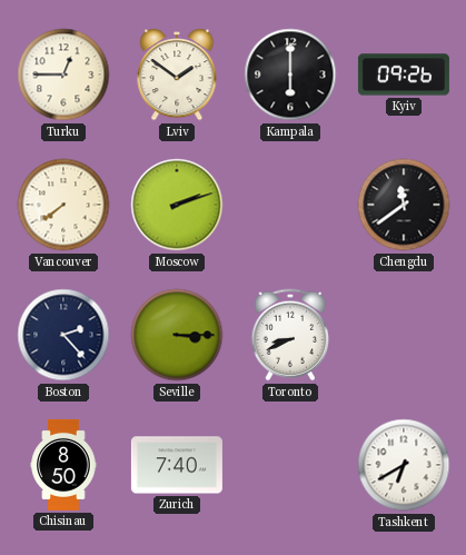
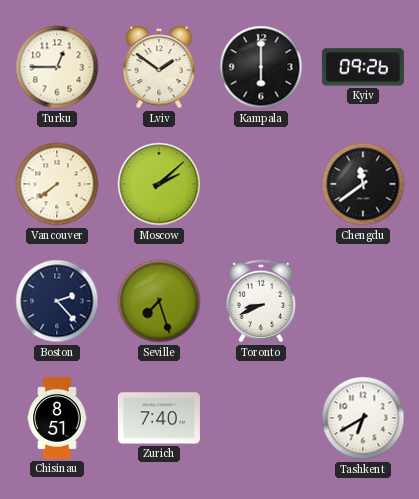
Moscow: 2:12 -> 2:08
Seville: 3:15 -> 7:27
Chisinau: 8:50 -> 8:51
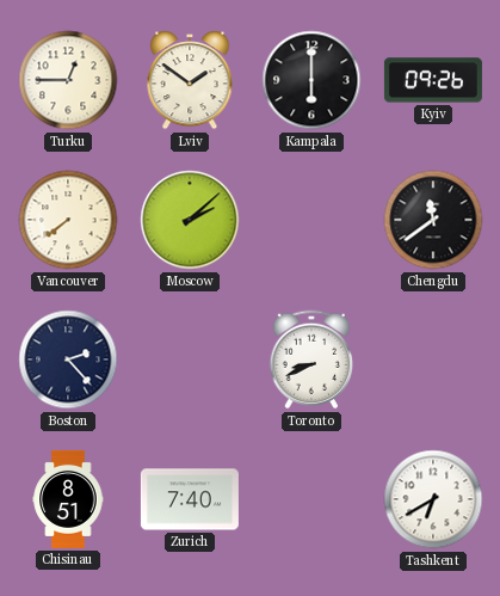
Seville: 7:27 -> none
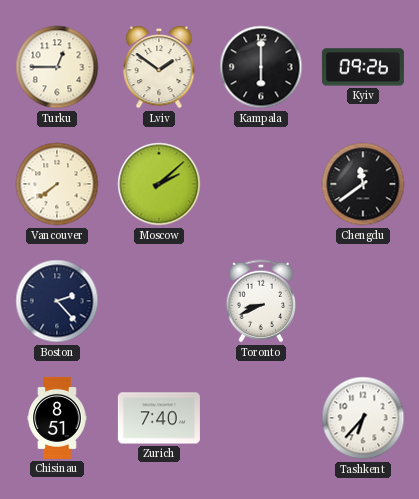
Tashkent: 6:40 -> 6:37
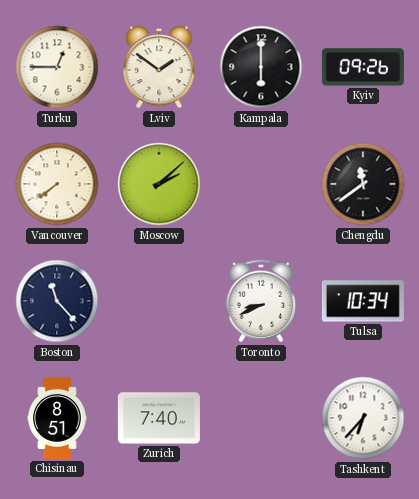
Boston: 2:23 -> 11:23
Tulsa: none -> 10:34
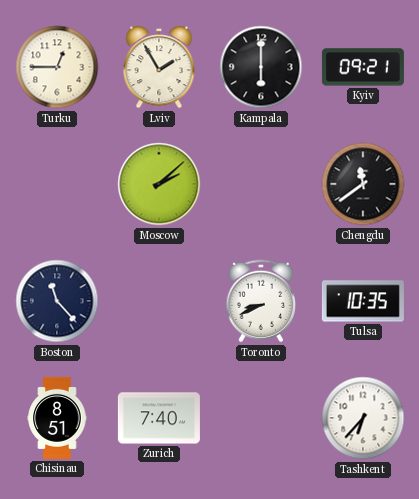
Lviv: 1:51 -> 1:55
Kyiv: 09:26 -> 09:21
Vancouver: 7:39 -> none
Tulsa: 10:34 -> 10:35
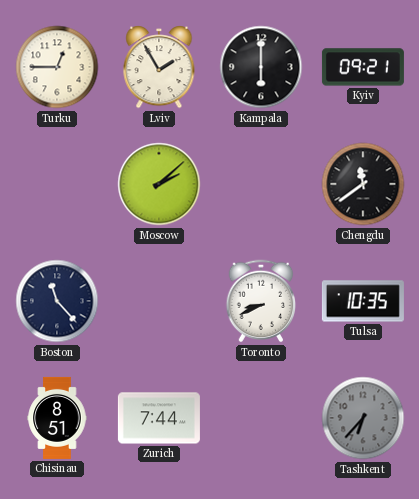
Zurich: 7:40 -> 7:44
Tashkent dial: white -> grey
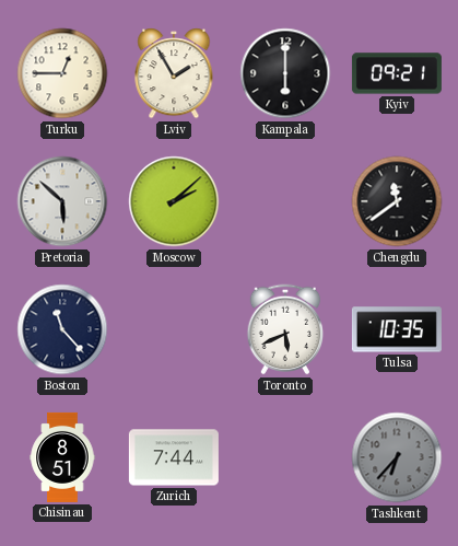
Pretoria: none -> 5:52
Toronto: 8:41 -> 5:41
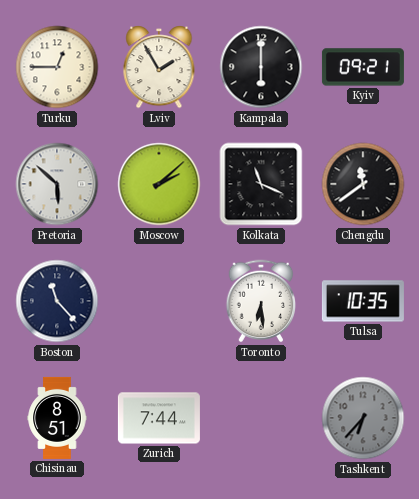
Kolkata: none -> 11:19
Toronto: 5:41 -> 6:29
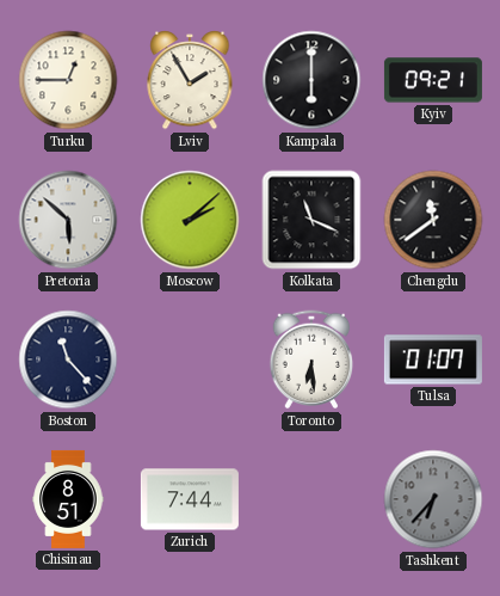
Tulsa: 10:35 -> 01:07
